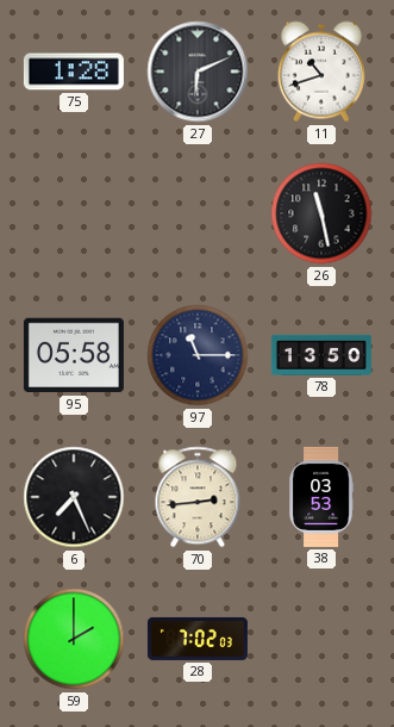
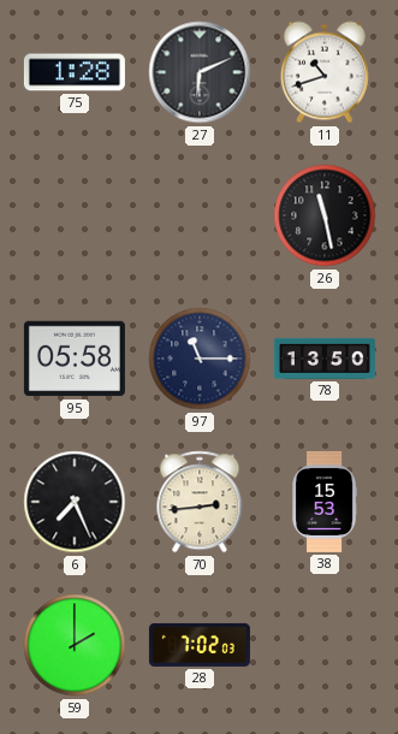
38: 03:53 -> 15:53
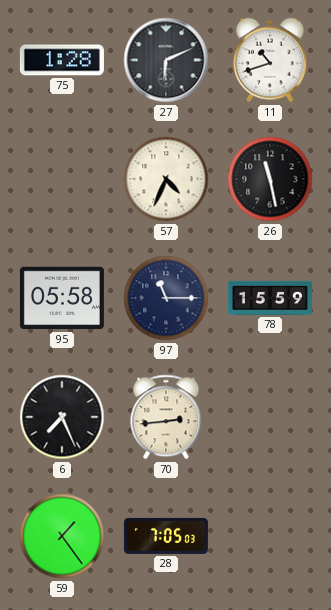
57: none -> 4:34
78: 13:50 -> 15:59
38: 15:53 -> none
59: 2:00 -> 1:24
28: 7:02 -> 7:05
